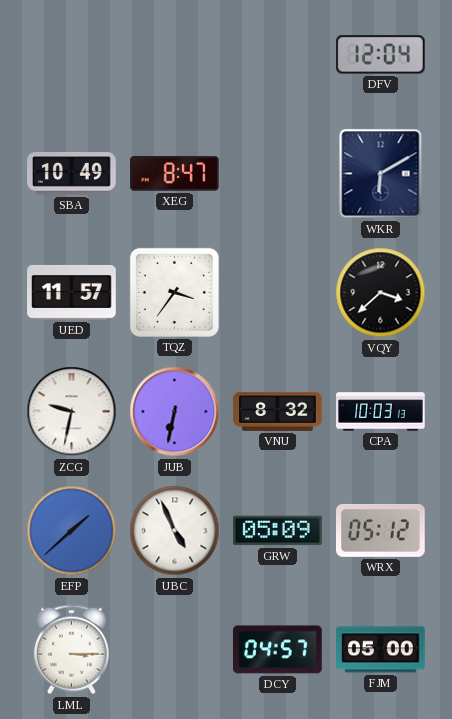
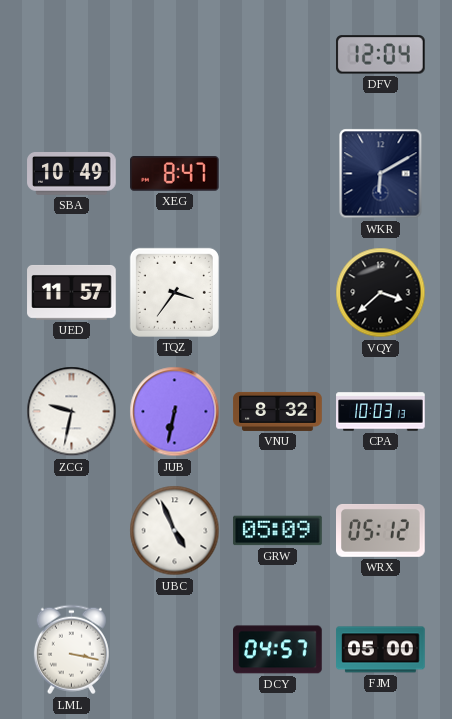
EFP: 1:38 -> none
LML: 3:15 -> 3:17
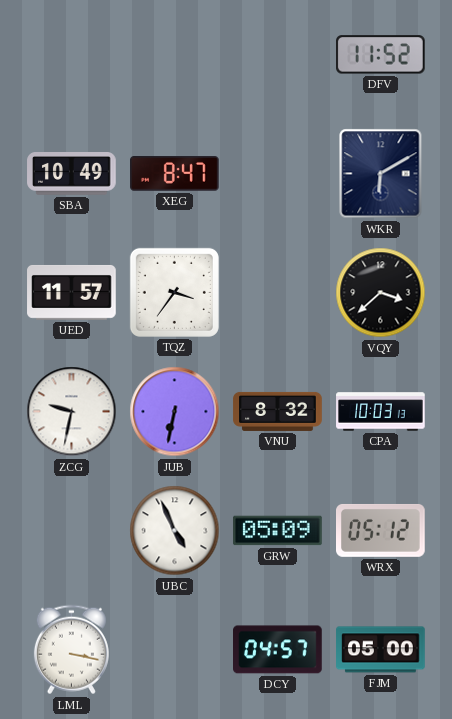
DFV: 12:04 -> 11:52
